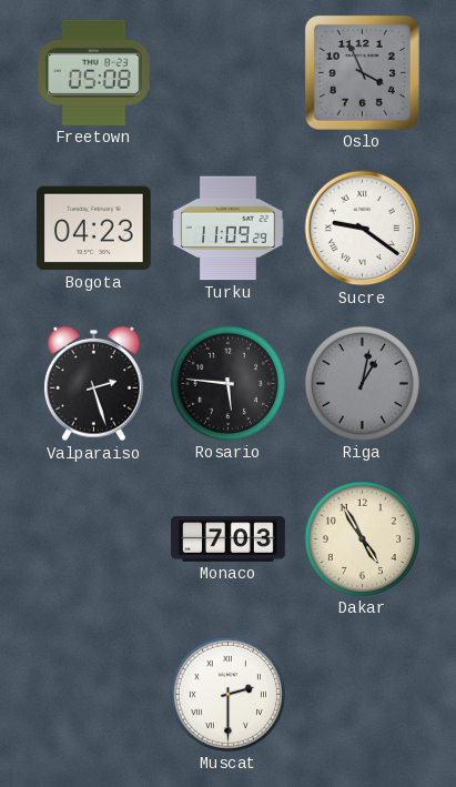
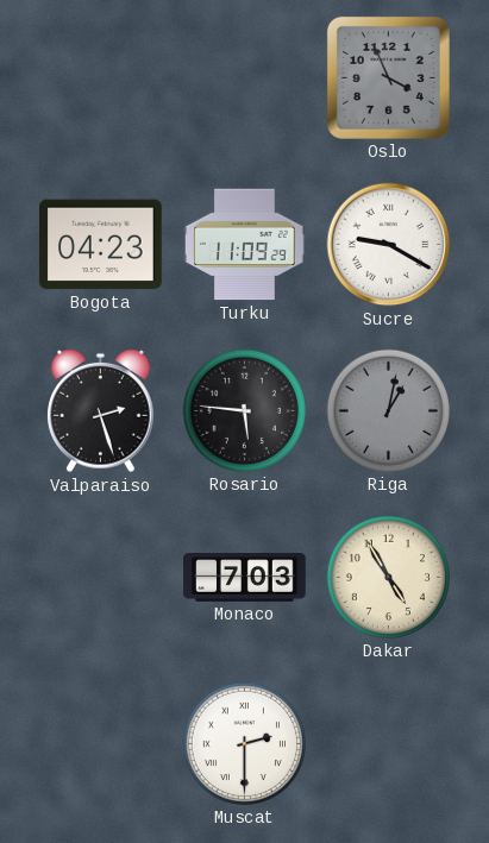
Freetown: 05:08 -> none
Sucre: 9:21 -> 9:20
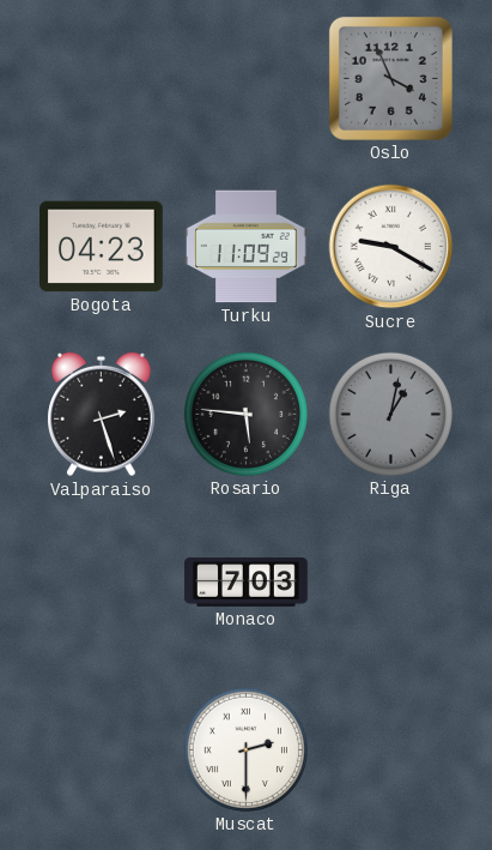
Dakar: 4:55 -> none
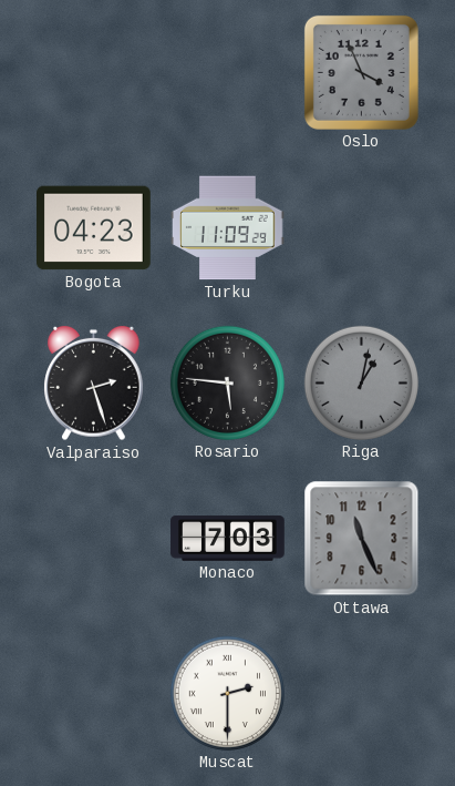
Sucre: 9:20 -> none
Ottawa: none -> 11:26
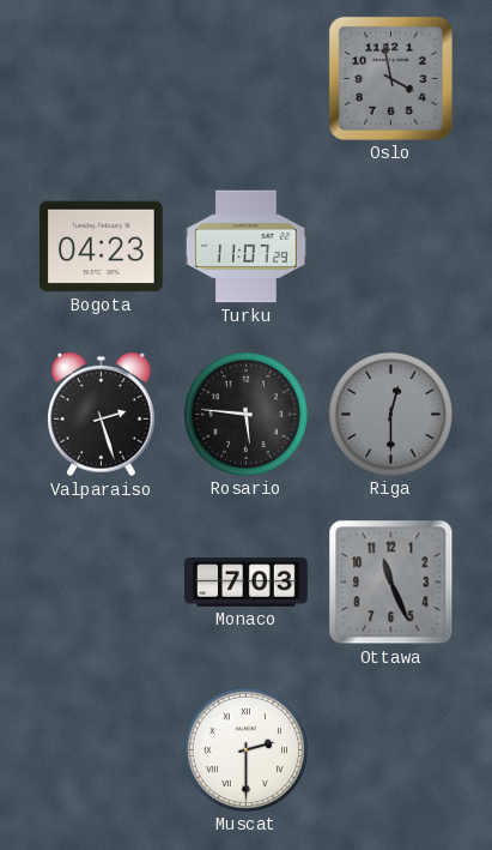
Oslo: 3:56 -> 3:58
Turku: 11:09 -> 11:07
Riga: 1:02 -> 12:30
